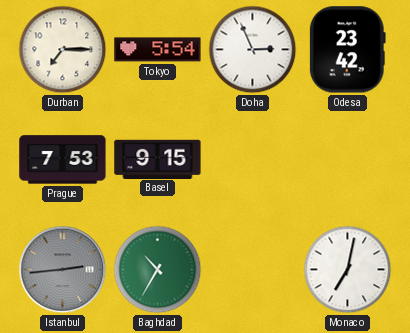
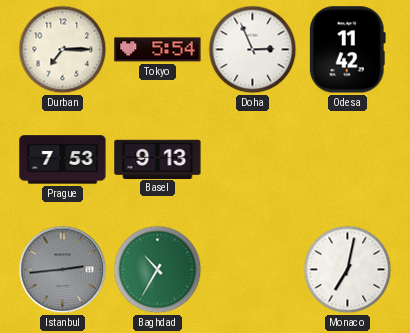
Odesa: 23:42 -> 11:42
Basel: 9:15 -> 9:13
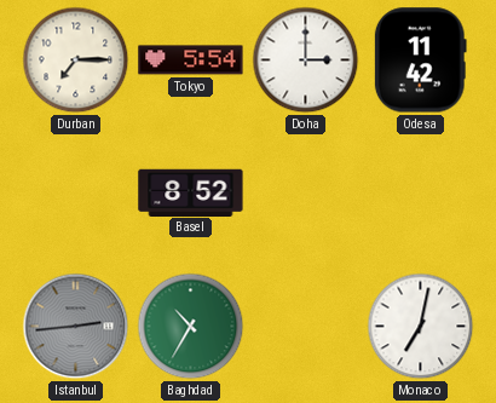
Doha: 2:56 -> 3:00
Prague: 7:53 -> none
Basel: 9:13 -> 8:52
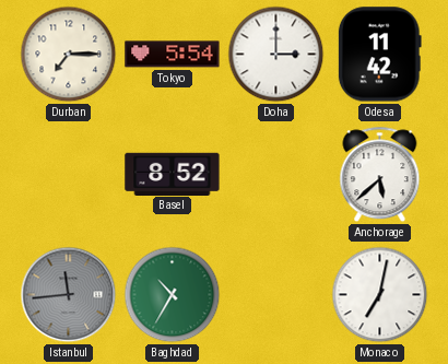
Anchorage: none -> 5:38
Istanbul: 2:44 -> 11:44
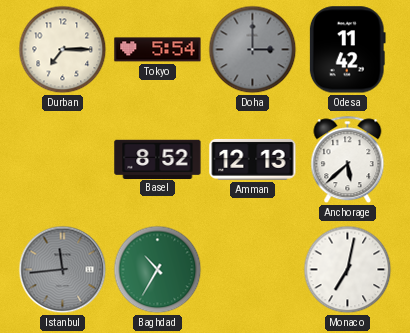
Doha dial: white -> grey
Amman: none -> 12:13
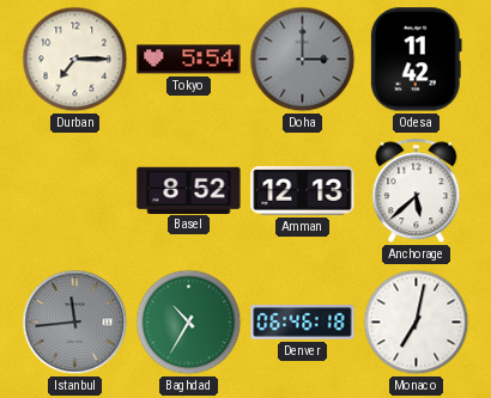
Denver: none -> 06:46
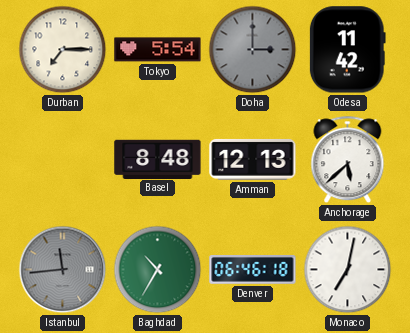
Basel: 8:52 -> 8:48
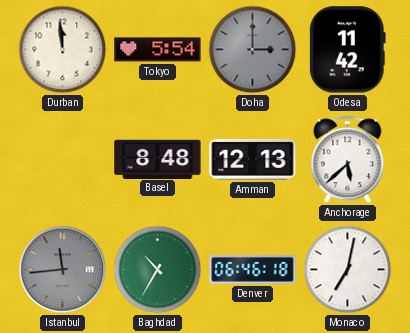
Durban: 7:15 -> 11:59
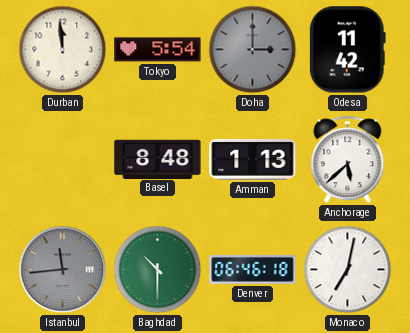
Amman: 12:13 -> 1:13
Baghdad: 10:35 -> 10:30
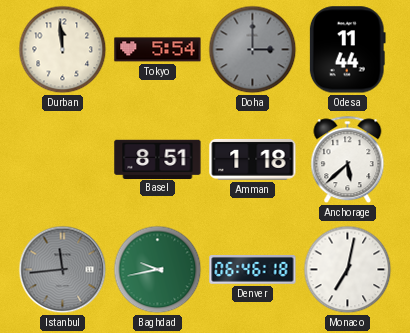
Odesa: 11:42 -> 11:44
Basel: 8:48 -> 8:51
Amman: 1:13 -> 1:18
Baghdad: 10:30 -> 9:43
